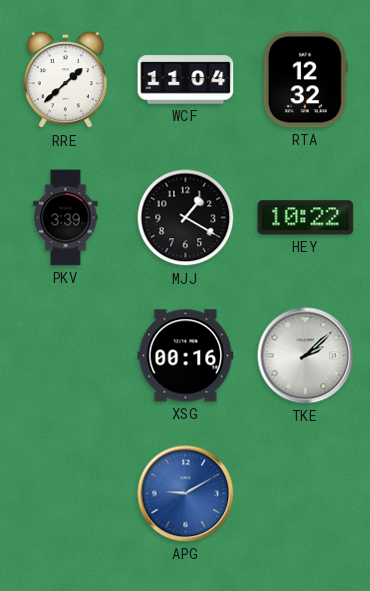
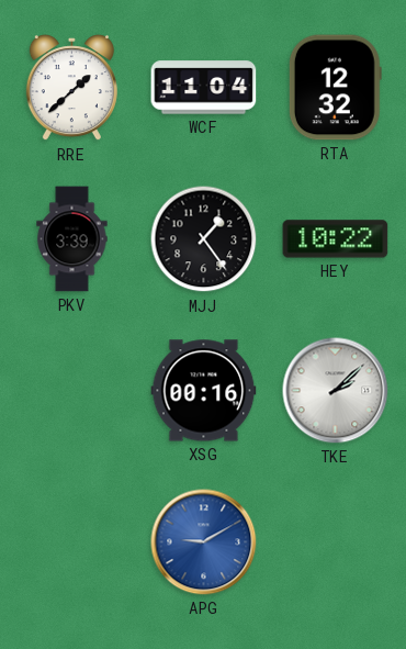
MJJ: 1:20 -> 1:24
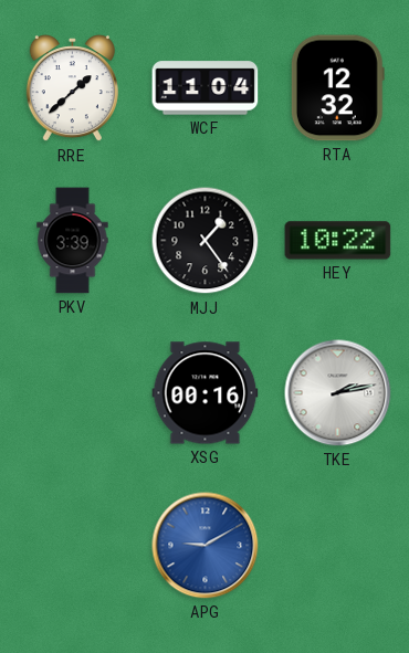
TKE: 2:08 -> 2:13
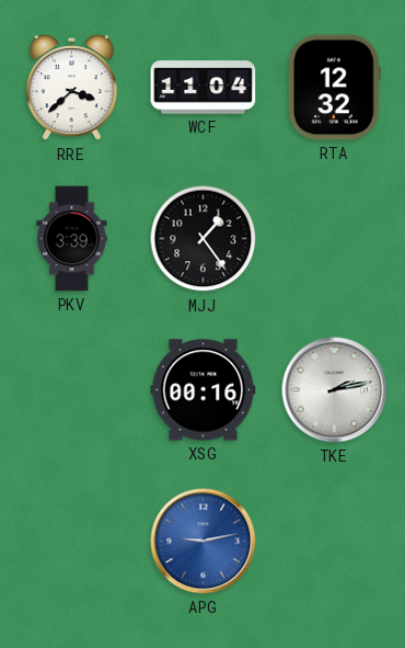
RRE: 1:38 -> 3:38
HEY: 10:22 -> none
APG: 9:10 -> 9:13
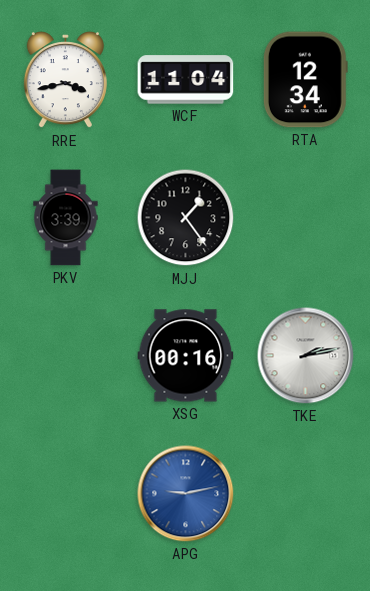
RRE: 3:38 -> 3:43
RTA: 12:32 -> 12:34
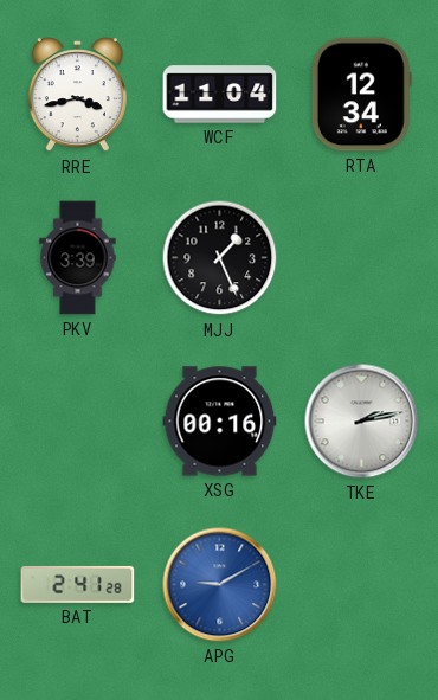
MJJ: 1:24 -> 1:26
BAT: none -> 2:41
APG: 9:13 -> 9:10
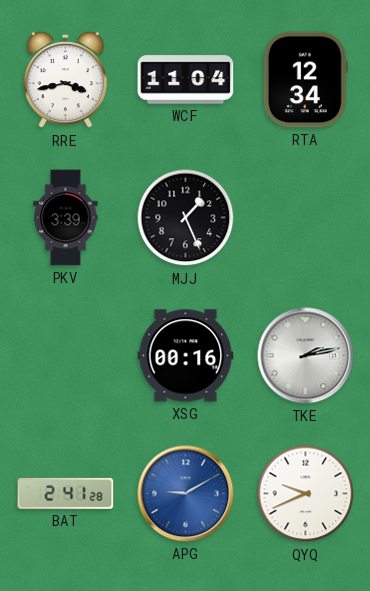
QYQ: none -> 9:41
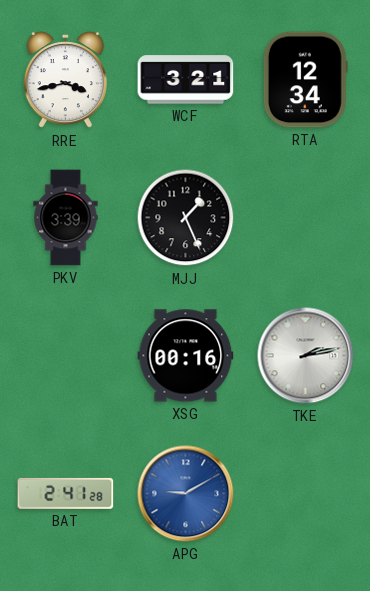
WCF: 11:04 -> 3:21
QYQ: 9:41 -> none
